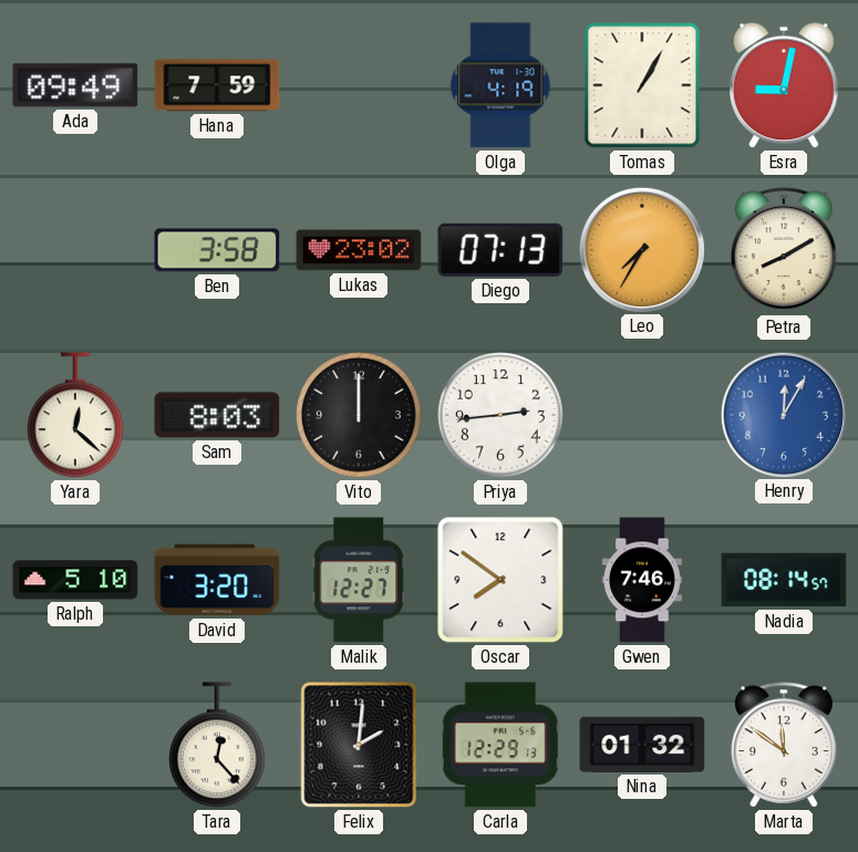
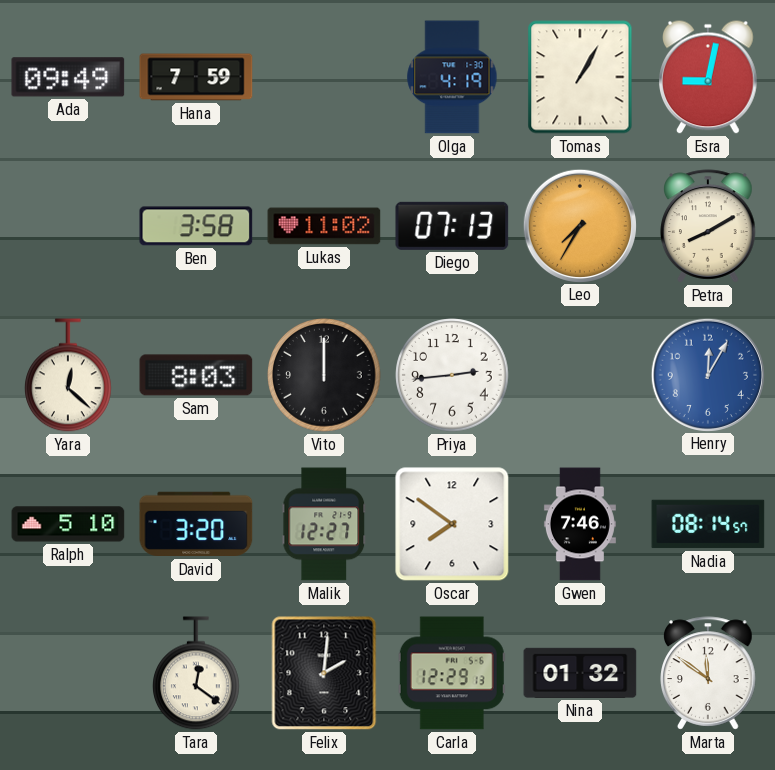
Lukas: 23:02 -> 11:02
Tara: 12:23 -> 12:21
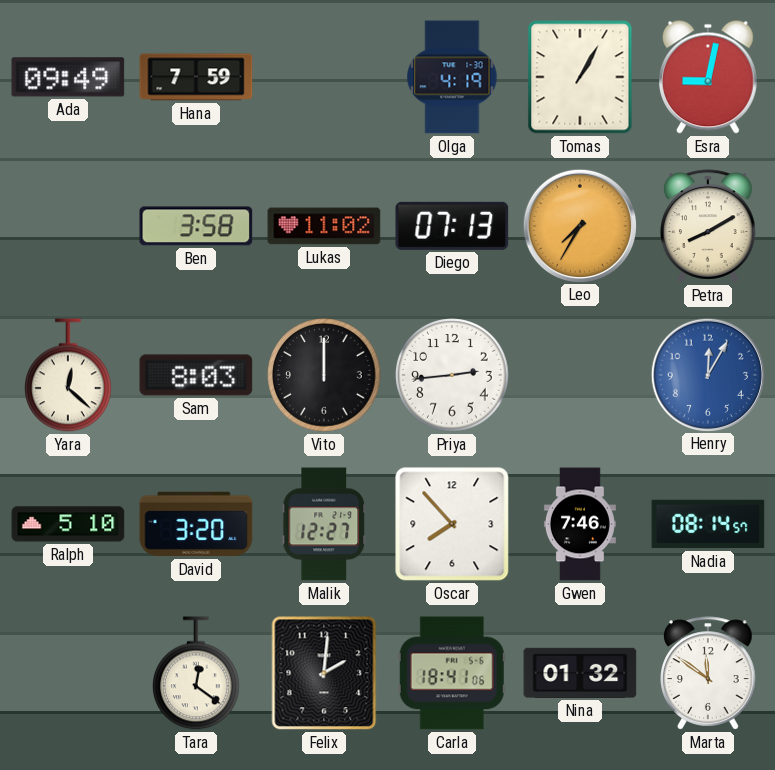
Oscar: 7:51 -> 7:53
Carla: 12:29 -> 18:41
